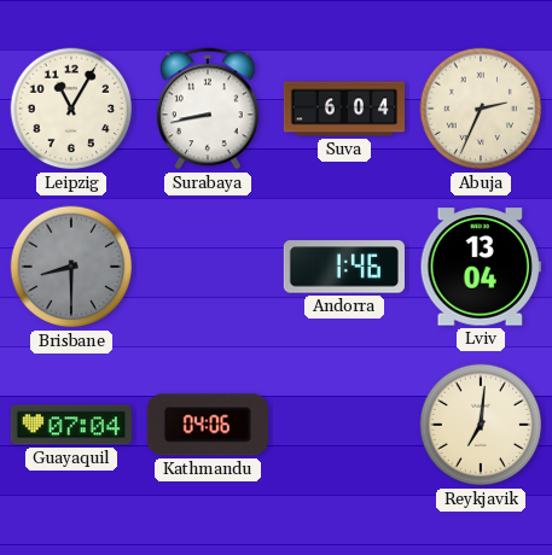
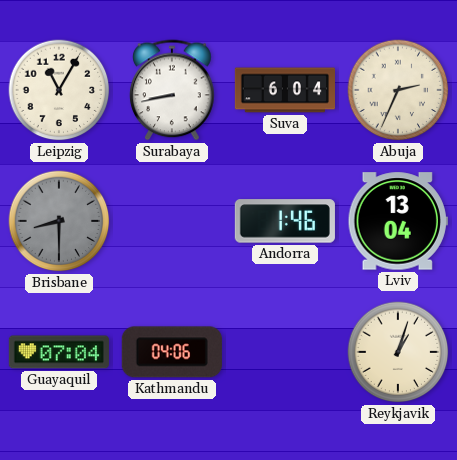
Reykjavik: 7:01 -> 1:03
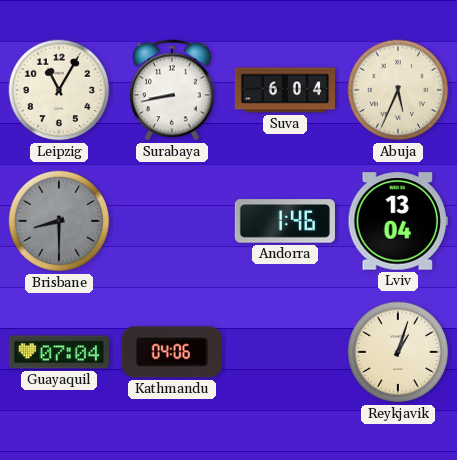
Abuja: 2:34 -> 5:34
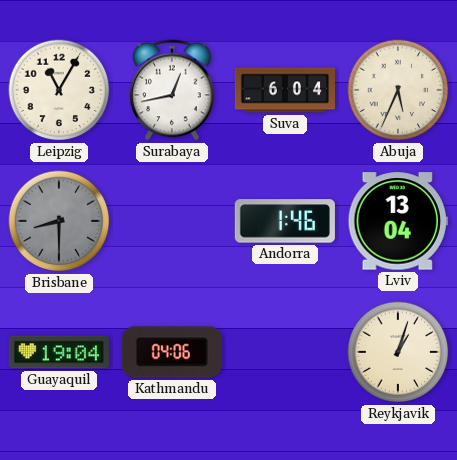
Surabaya: 8:43 -> 12:43
Guayaquil: 07:04 -> 19:04
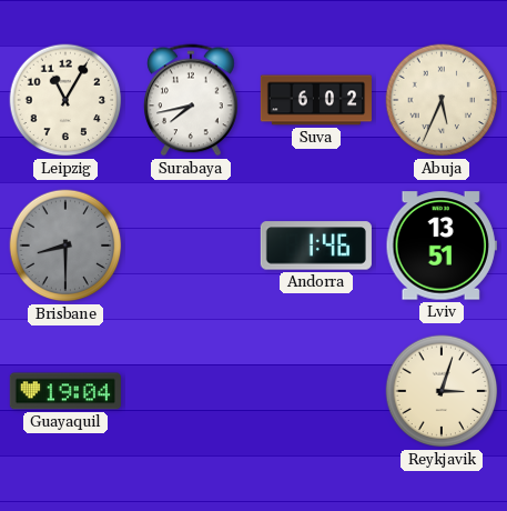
Surabaya: 12:43 -> 7:43
Suva: 6:04 -> 6:02
Lviv: 13:04 -> 13:51
Kathmandu: 04:06 -> none
Reykjavik: 1:03 -> 3:03
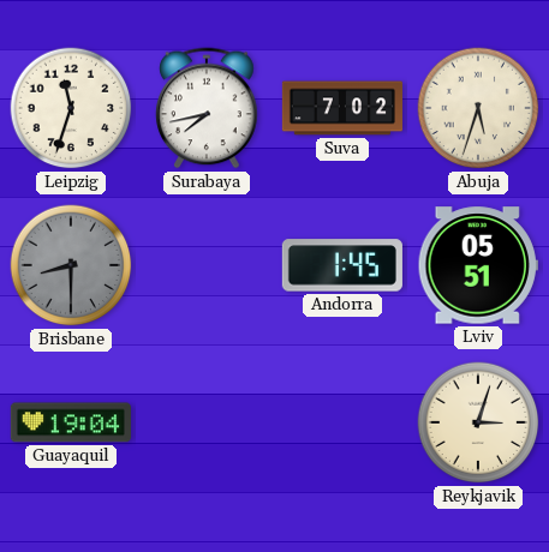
Leipzig: 11:05 -> 11:33
Suva: 6:02 -> 7:02
Abuja: 5:34 -> 5:33
Andorra: 1:46 -> 1:45
Lviv: 13:51 -> 05:51
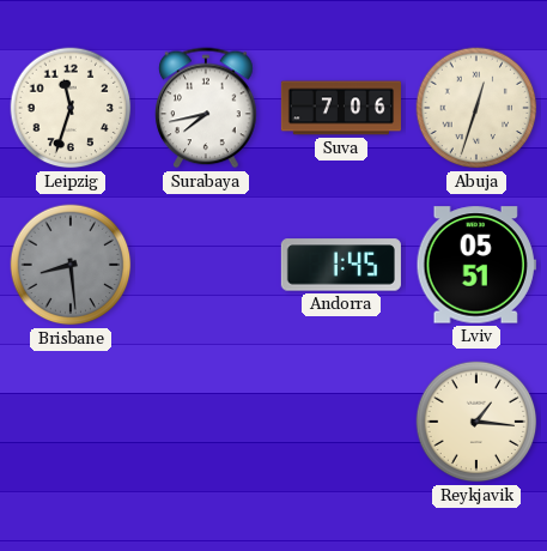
Suva: 7:02 -> 7:06
Abuja: 5:33 -> 12:33
Brisbane: 8:30 -> 8:29
Guayaquil: 19:04 -> none
Reykjavik: 3:03 -> 1:16
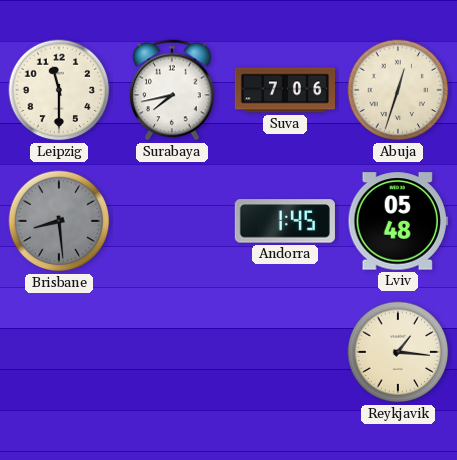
Leipzig: 11:33 -> 11:30
Lviv: 05:51 -> 05:48
